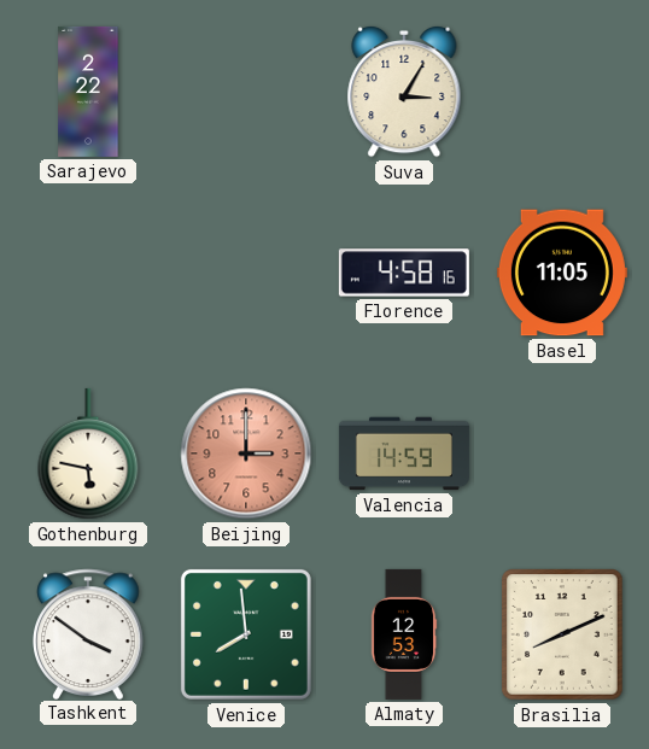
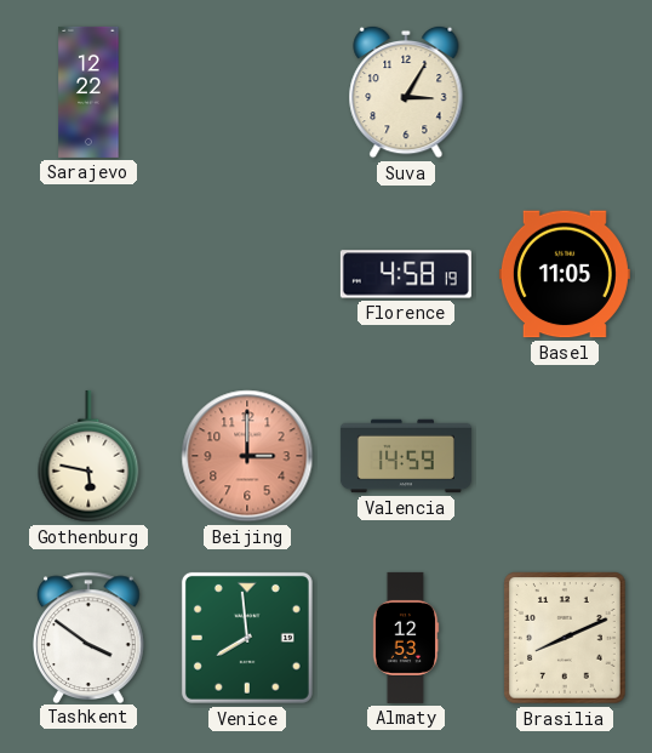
Sarajevo: 2:22 -> 12:22
Florence: 4:58:16 -> 4:58:19
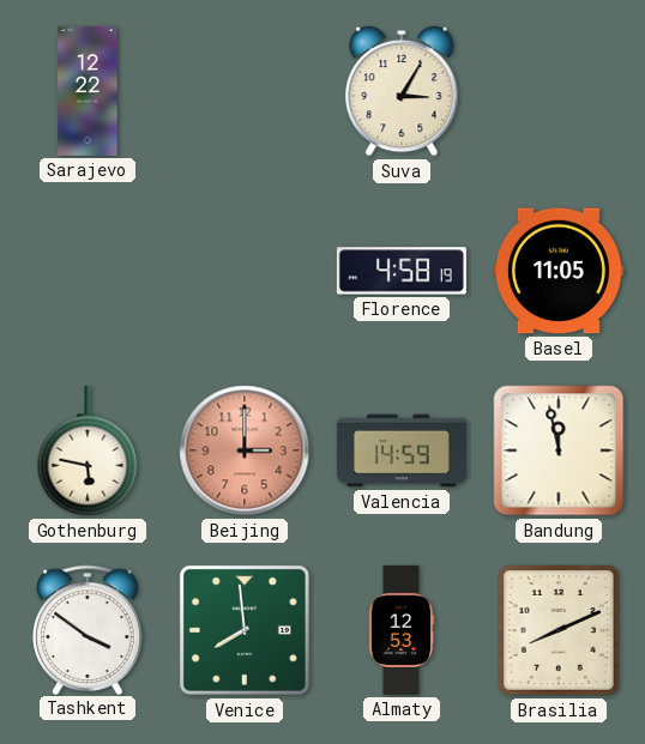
Bandung: none -> 11:58
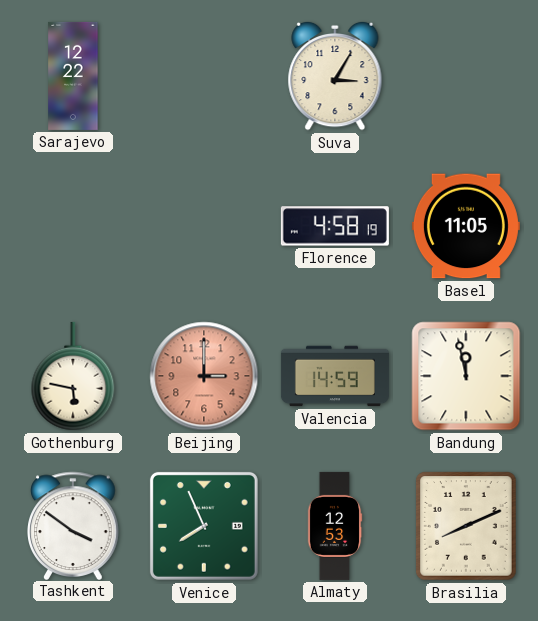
Venice: 7:59 -> 7:56
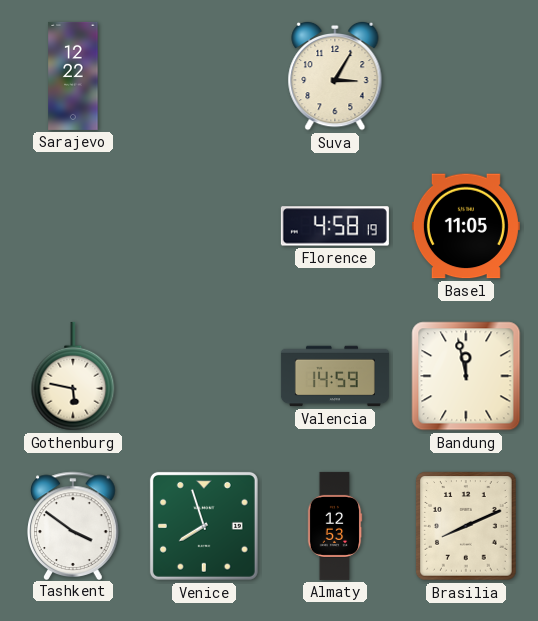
Beijing: 3:00 -> none
Venice: 7:56 -> 7:57
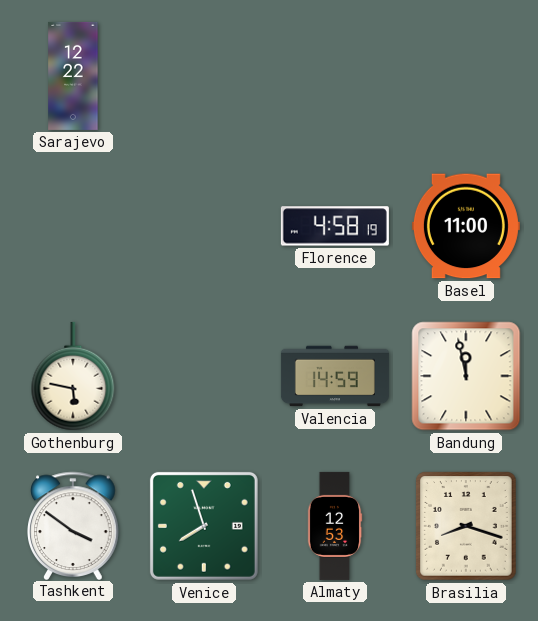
Suva: 3:05 -> none
Basel: 11:05 -> 11:00
Brasilia: 8:11 -> 8:18
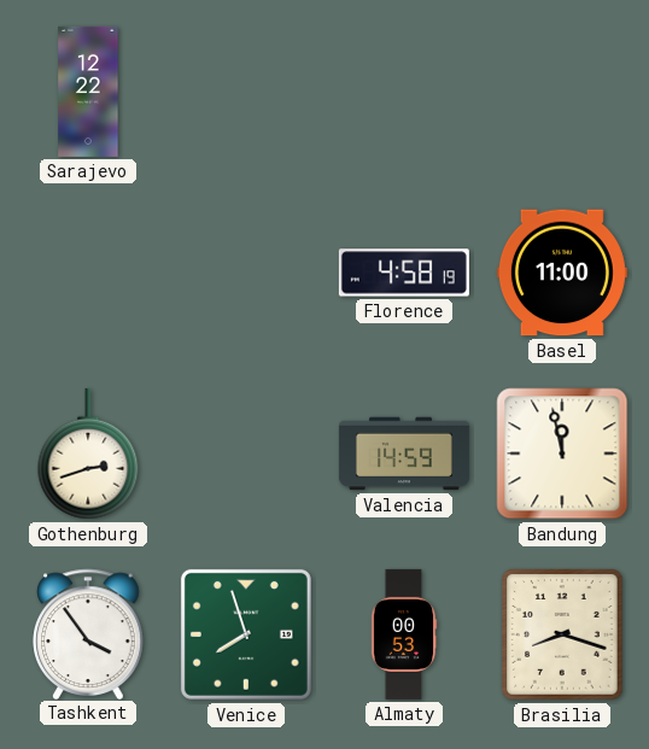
Gothenburg: 5:47 -> 2:42
Tashkent: 3:51 -> 3:54
Almaty: 12:53 -> 00:53
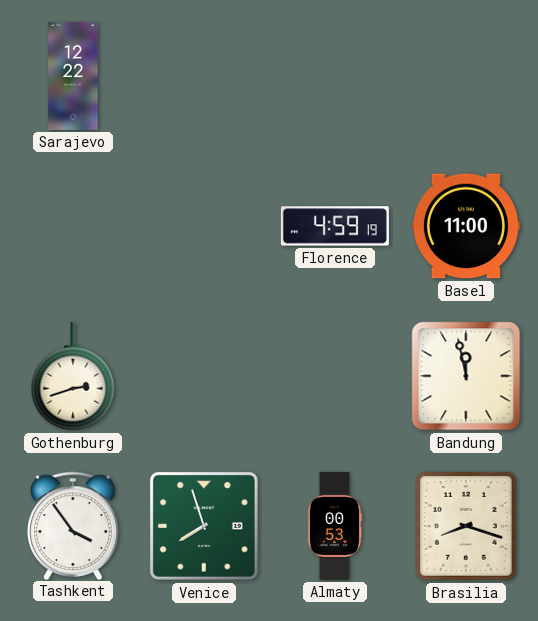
Florence: 4:58 -> 4:59
Valencia: 14:59 -> none
